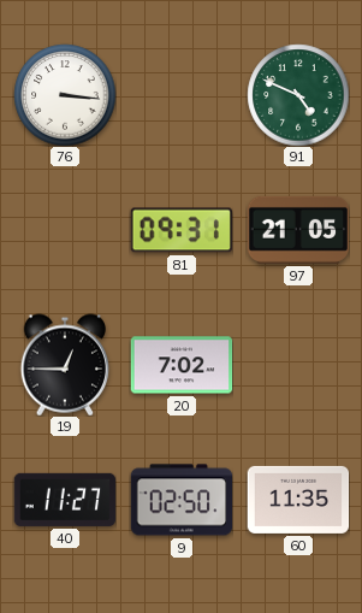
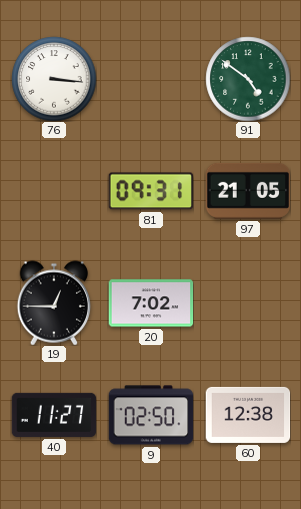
91: 4:49 -> 4:51
60: 11:35 -> 12:38
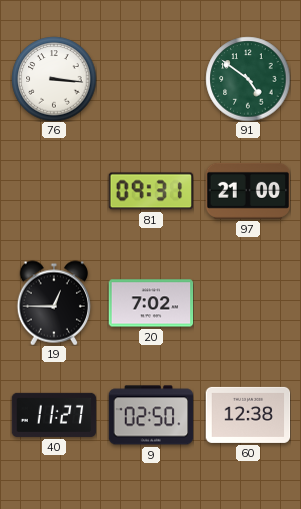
97: 21:05 -> 21:00
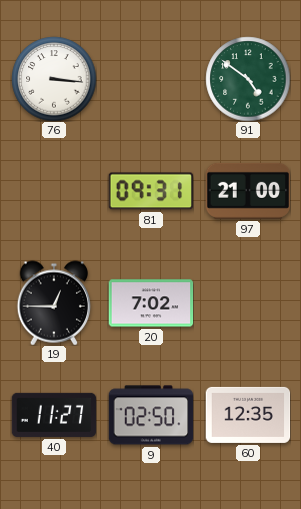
60: 12:38 -> 12:35
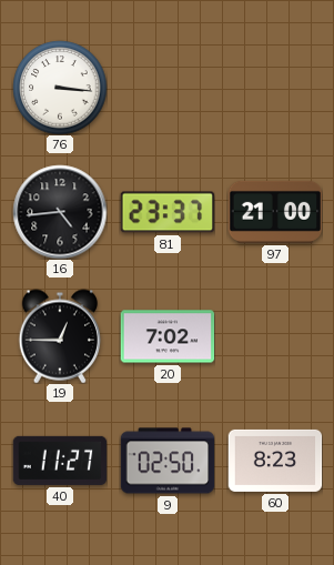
91: 4:51 -> none
16: none -> 4:44
81: 09:31 -> 23:37
60: 12:35 -> 8:23
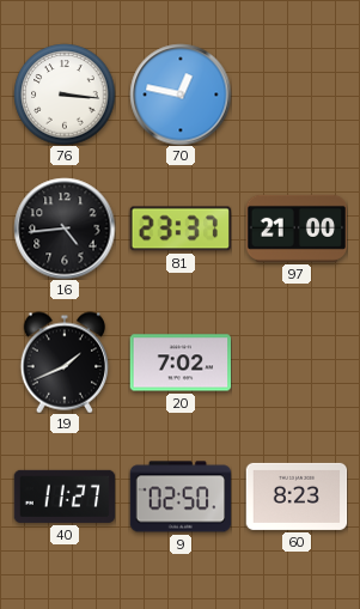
70: none -> 12:47
19: 12:45 -> 1:41
